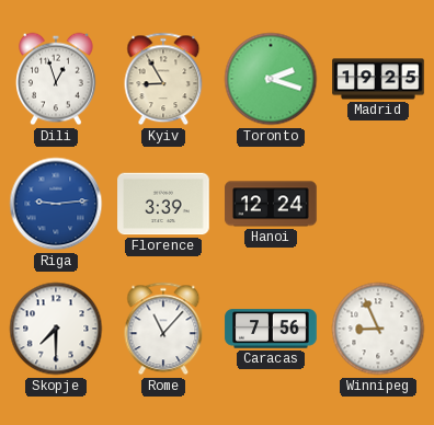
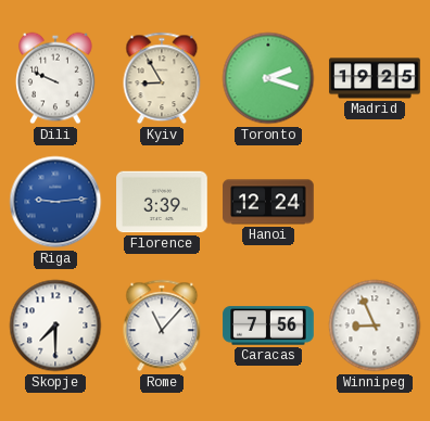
Dili: 12:57 -> 9:49
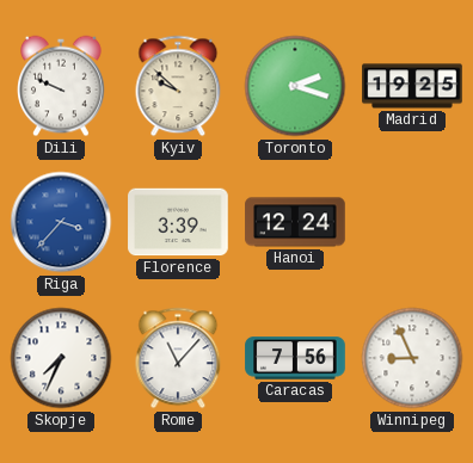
Kyiv: 8:55 -> 9:52
Riga: 9:14 -> 3:37
Skopje: 7:30 -> 7:34
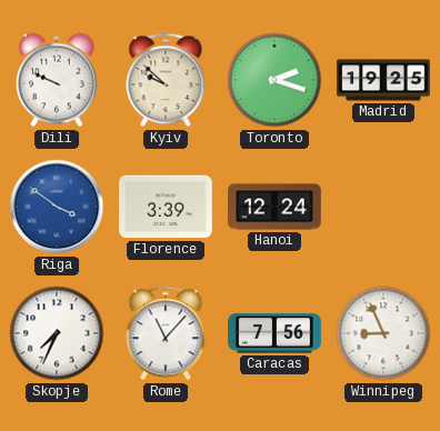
Riga: 3:37 -> 3:51
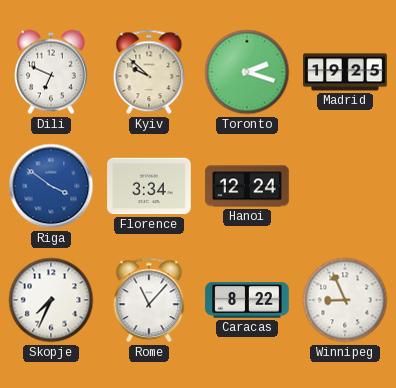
Dili: 9:49 -> 6:49
Florence: 3:39 -> 3:34
Caracas: 7:56 -> 8:22
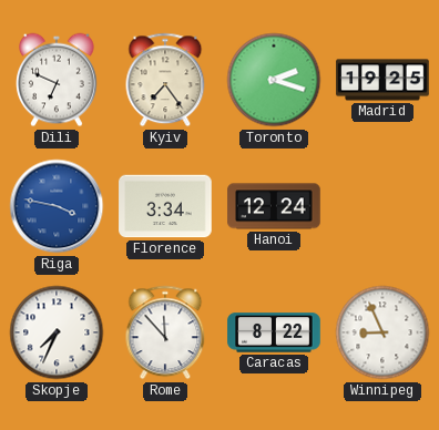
Kyiv: 9:52 -> 7:24
Riga: 3:51 -> 3:47
Rome: 11:07 -> 11:53
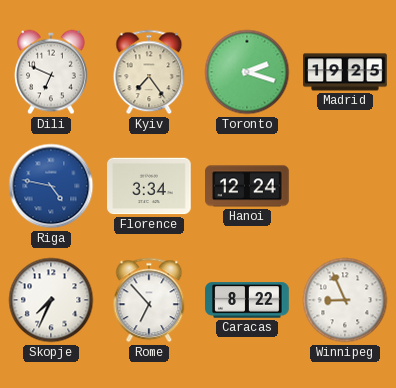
Riga: 3:47 -> 4:47
Rome: 11:53 -> 6:53
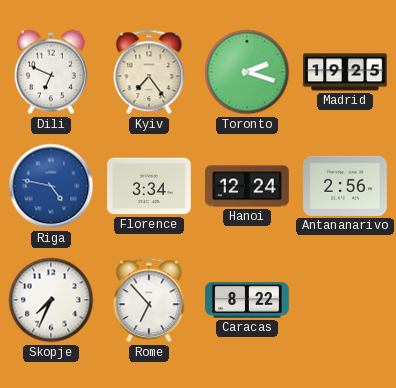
Antananarivo: none -> 2:56
Winnipeg: 8:56 -> none
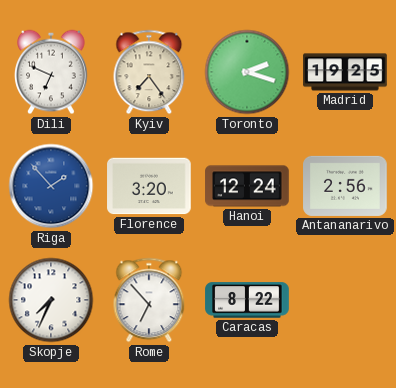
Riga: 4:47 -> 1:53
Florence: 3:34 -> 3:20
